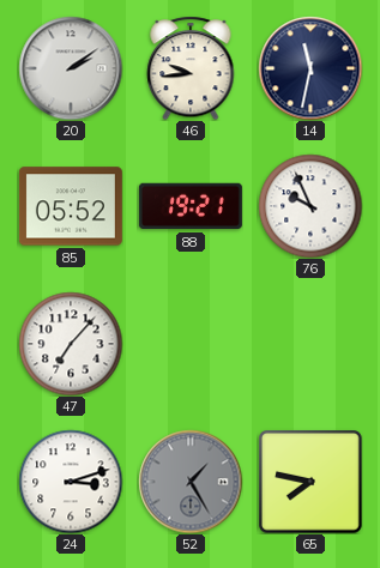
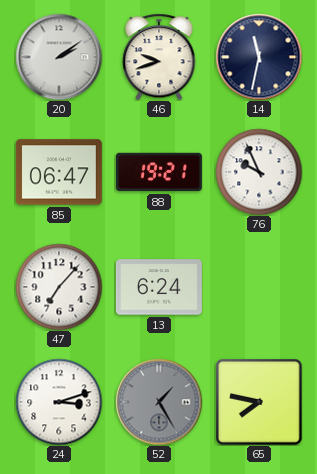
46: 9:44 -> 9:42
85: 05:52 -> 06:47
13: none -> 6:24
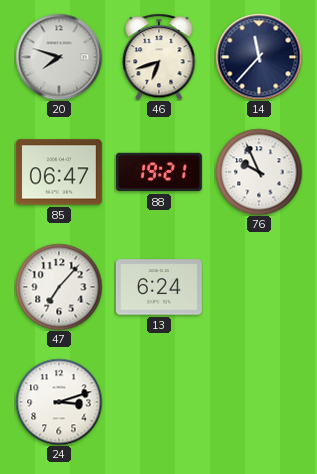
20: 2:09 -> 7:48
46: 9:42 -> 6:42
14: 11:32 -> 11:37
52: 1:25 -> none
65: 7:47 -> none
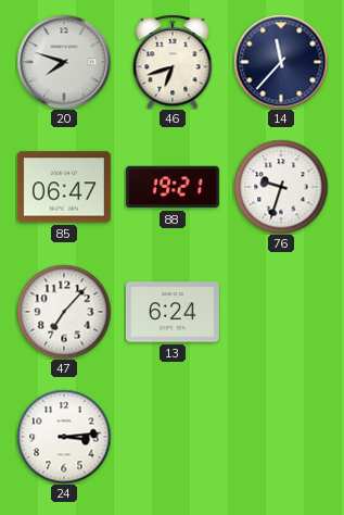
76: 9:56 -> 9:33
24: 3:12 -> 3:14
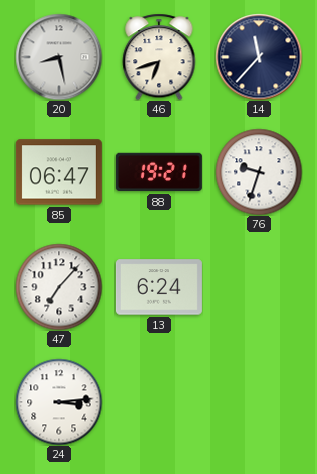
20: 7:48 -> 8:28
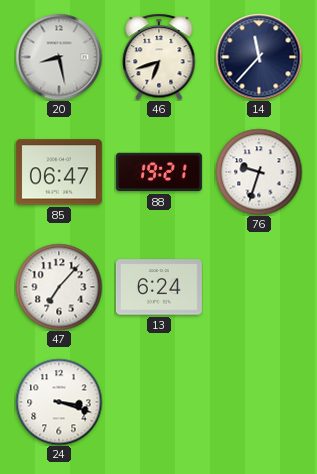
24: 3:14 -> 3:18
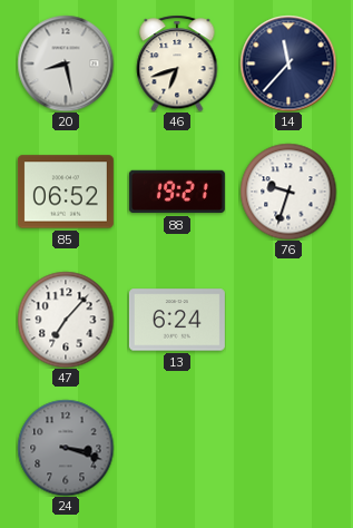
85: 06:47 -> 06:52
24 dial: white -> grey
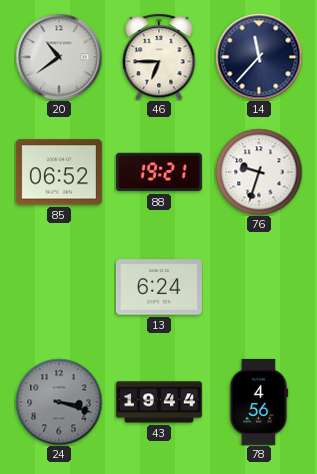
20: 8:28 -> 10:39
46: 6:42 -> 6:45
47: 7:07 -> none
43: none -> 19:44
78: none -> 4:56
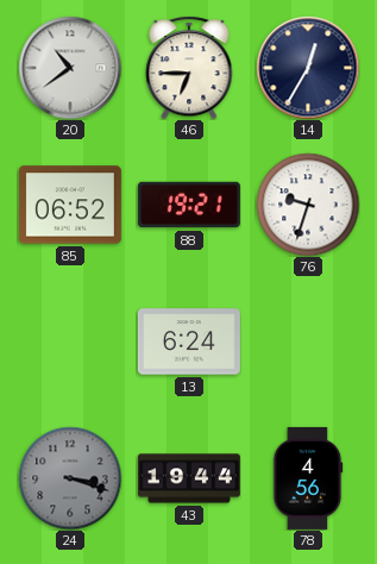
14: 11:37 -> 12:35
